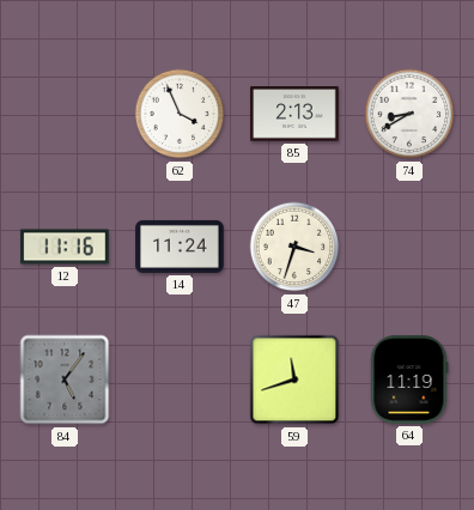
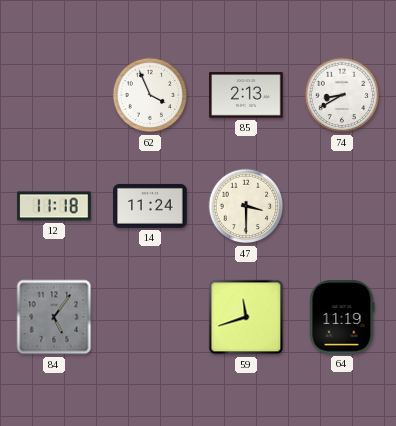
12: 11:16 -> 11:18
47: 3:33 -> 3:30
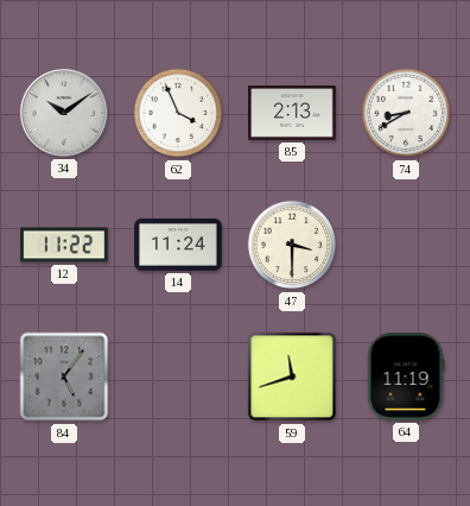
34: none -> 10:09
12: 11:18 -> 11:22
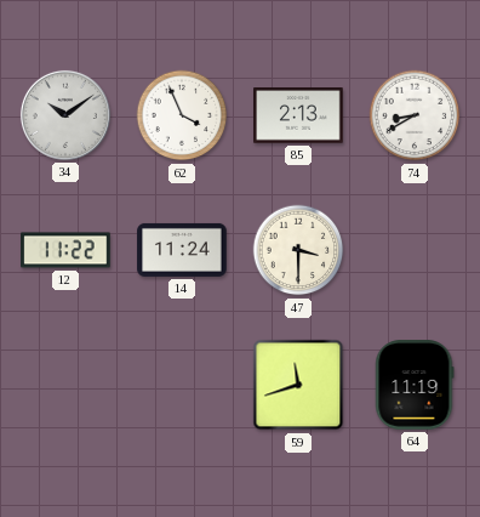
84: 5:06 -> none
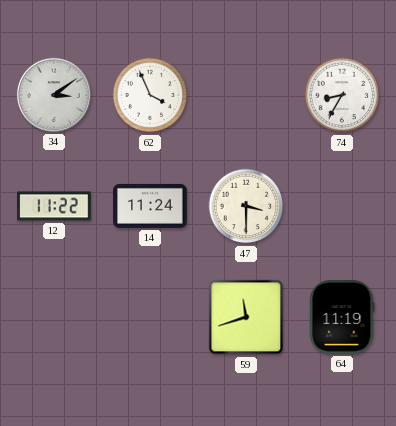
34: 10:09 -> 3:09
85: 2:13 -> none
74: 8:40 -> 8:35
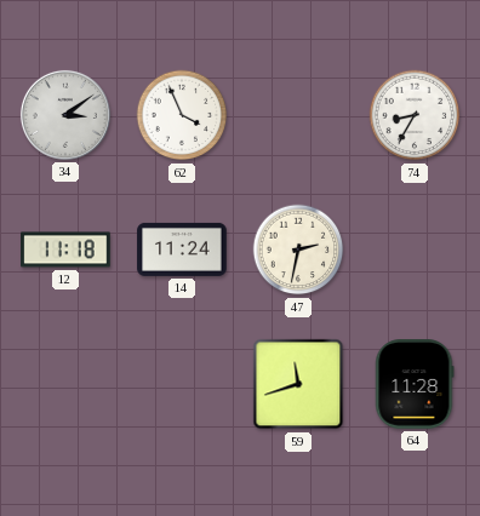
12: 11:22 -> 11:18
47: 3:30 -> 2:32
64: 11:19 -> 11:28
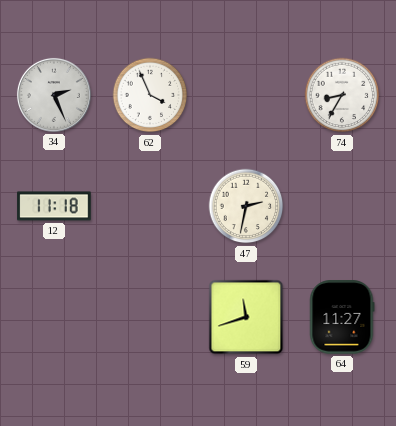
34: 3:09 -> 2:26
14: 11:24 -> none
64: 11:28 -> 11:27
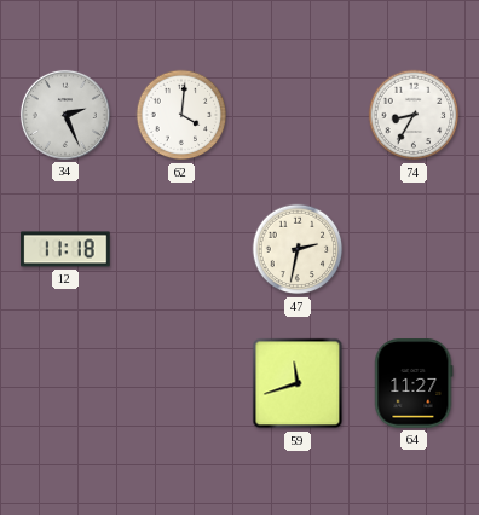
62: 3:56 -> 4:01
